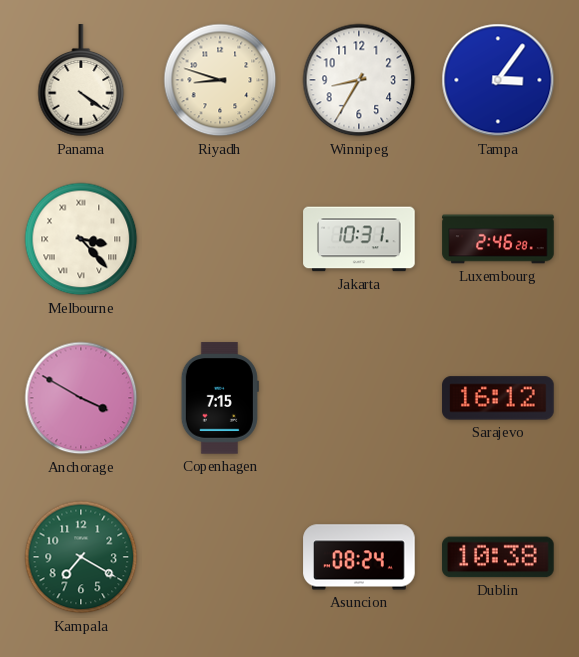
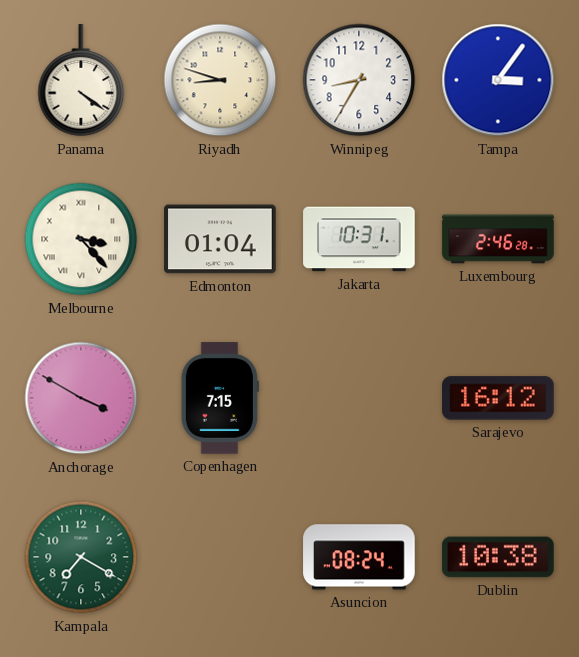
Edmonton: none -> 01:04
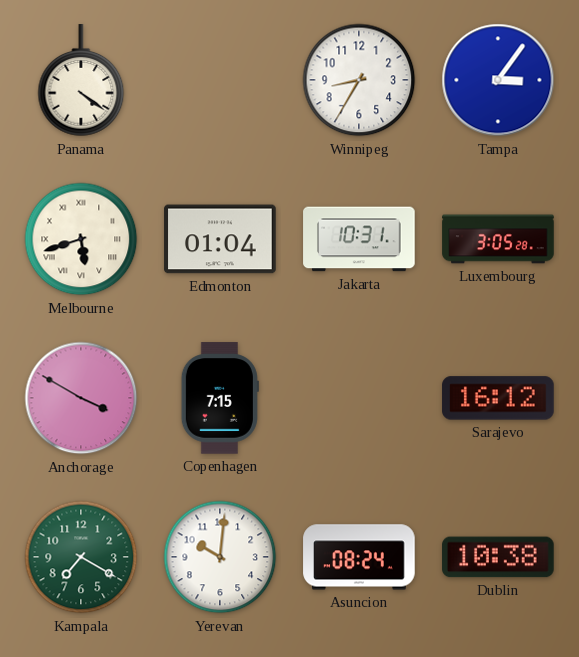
Riyadh: 8:48 -> none
Melbourne: 3:23 -> 5:42
Luxembourg: 2:46 -> 3:05
Yerevan: none -> 10:01
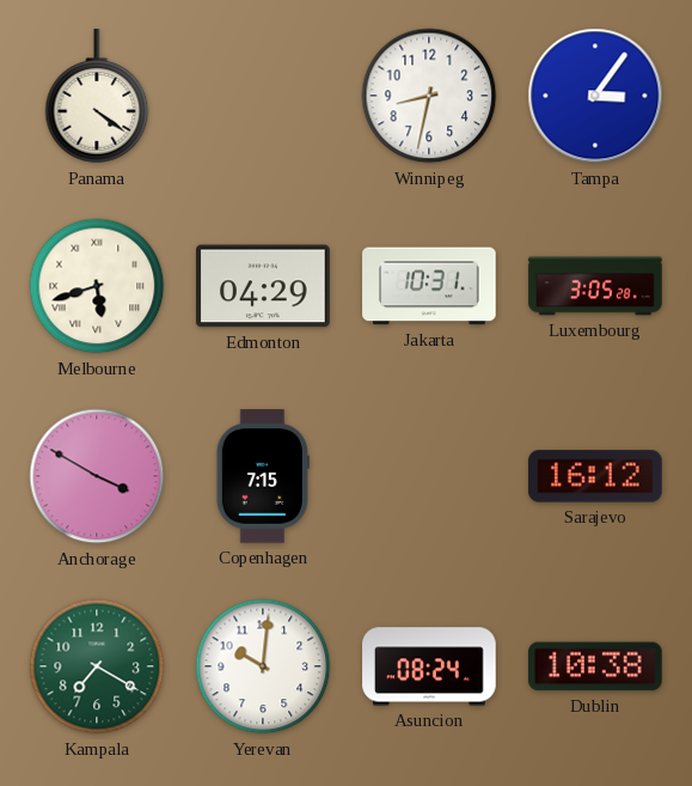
Winnipeg: 8:35 -> 8:32
Edmonton: 01:04 -> 04:29
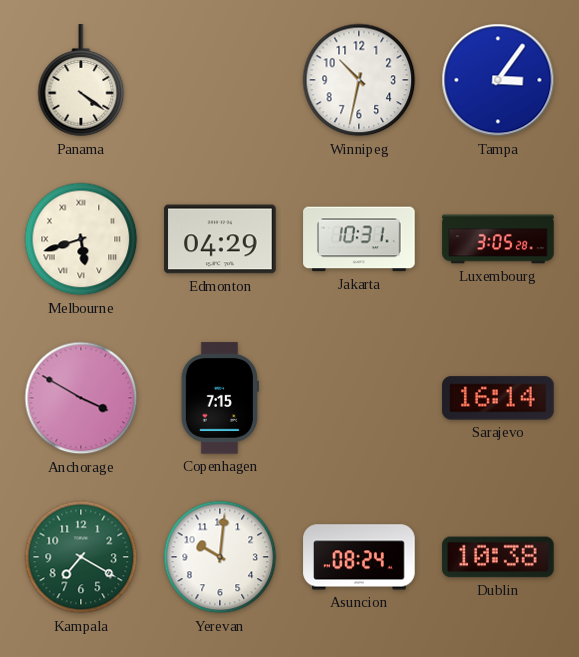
Winnipeg: 8:32 -> 10:32
Sarajevo: 16:12 -> 16:14
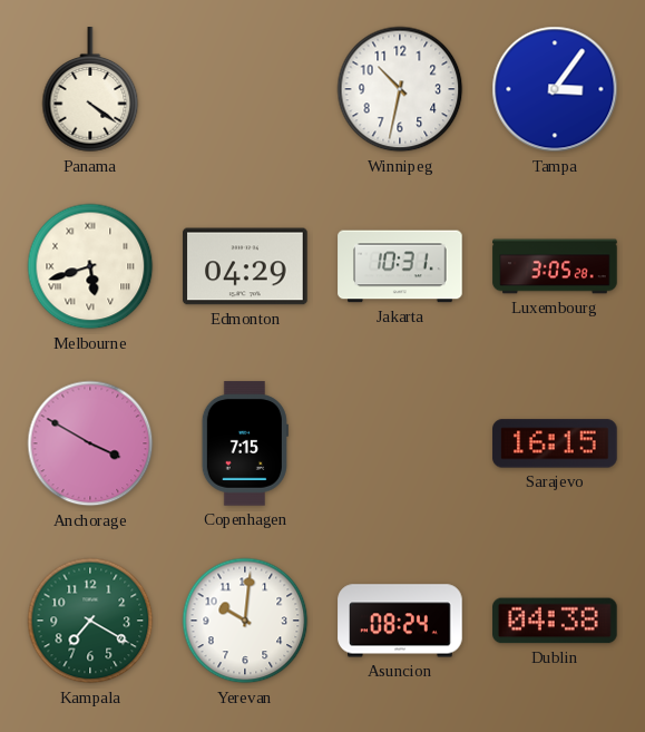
Sarajevo: 16:14 -> 16:15
Dublin: 10:38 -> 04:38
